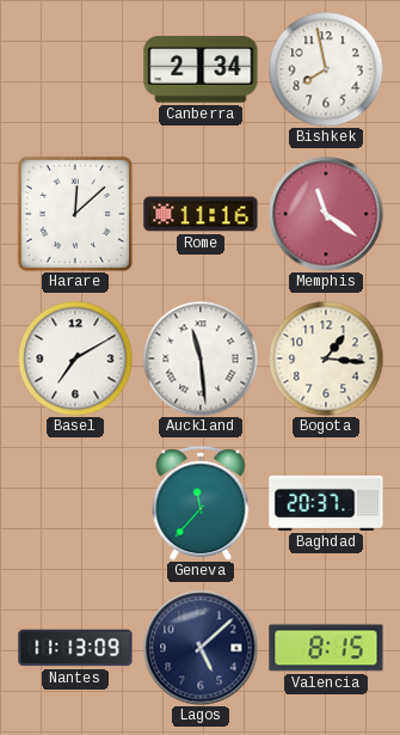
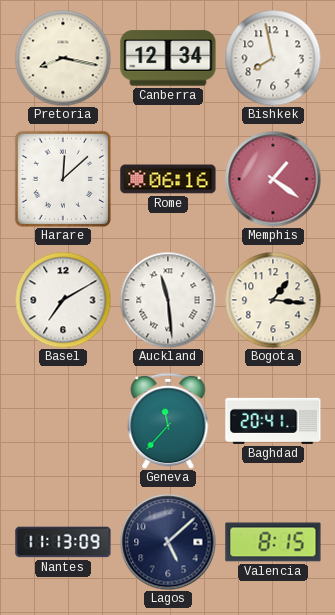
Pretoria: none -> 8:17
Canberra: 2:34 -> 12:34
Rome: 11:16 -> 06:16
Memphis: 11:21 -> 1:21
Baghdad: 20:37 -> 20:41
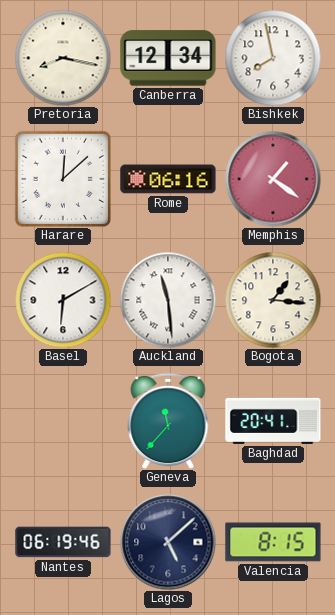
Basel: 7:10 -> 6:10
Nantes: 11:13 -> 06:19
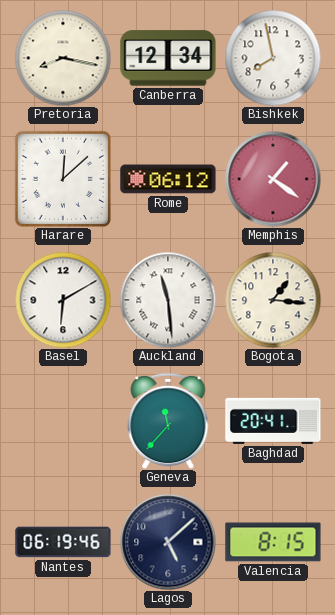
Rome: 06:16 -> 06:12
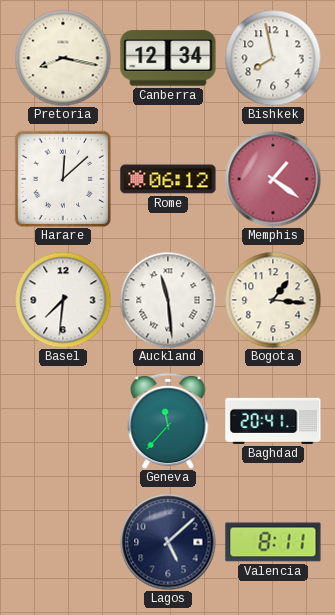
Basel: 6:10 -> 7:31
Nantes: 06:19 -> none
Valencia: 8:15 -> 8:11
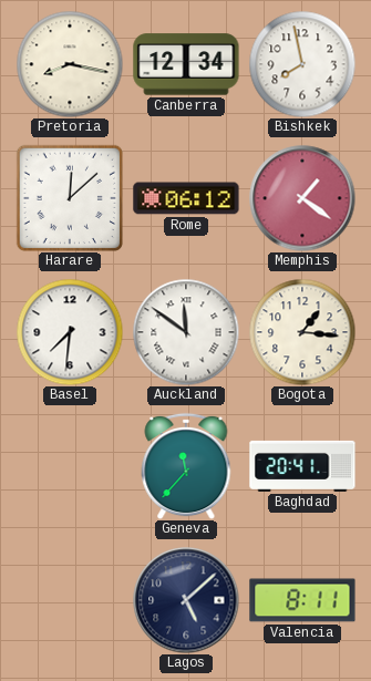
Auckland: 11:29 -> 11:51
